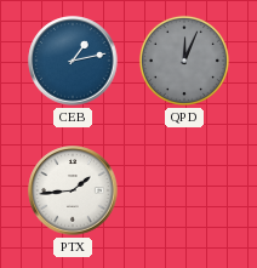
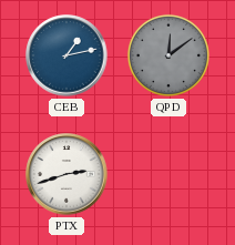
QPD: 12:04 -> 12:09
PTX: 1:44 -> 2:42
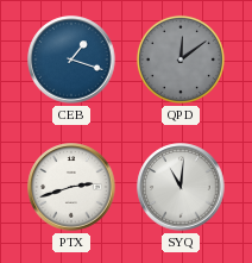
CEB: 1:13 -> 1:18
SYQ: none -> 11:01
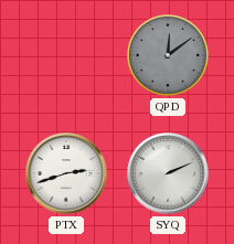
CEB: 1:18 -> none
SYQ: 11:01 -> 2:11
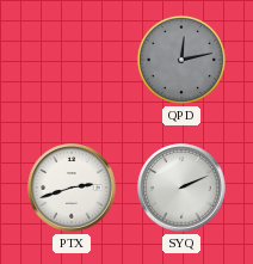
QPD: 12:09 -> 12:13
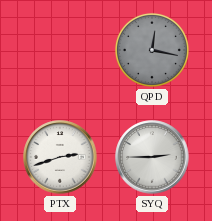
QPD: 12:13 -> 12:17
SYQ: 2:11 -> 2:45
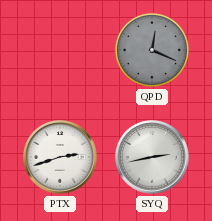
QPD: 12:17 -> 12:19
SYQ: 2:45 -> 2:43
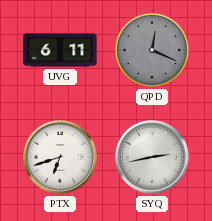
UVG: none -> 6:11
PTX: 2:42 -> 6:42
